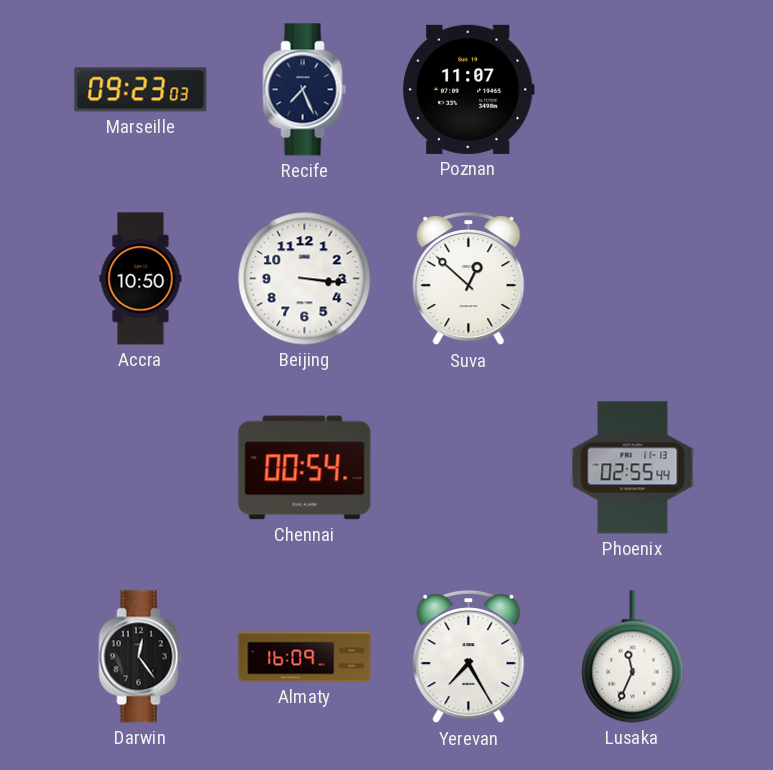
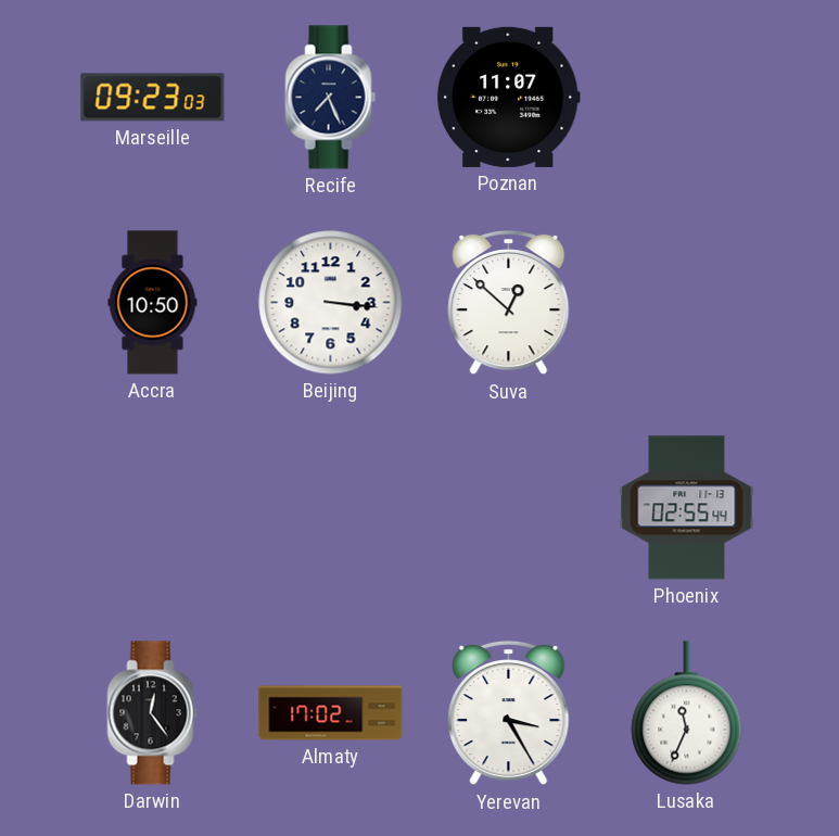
Chennai: 00:54 -> none
Almaty: 16:09 -> 17:02
Yerevan: 7:25 -> 3:25
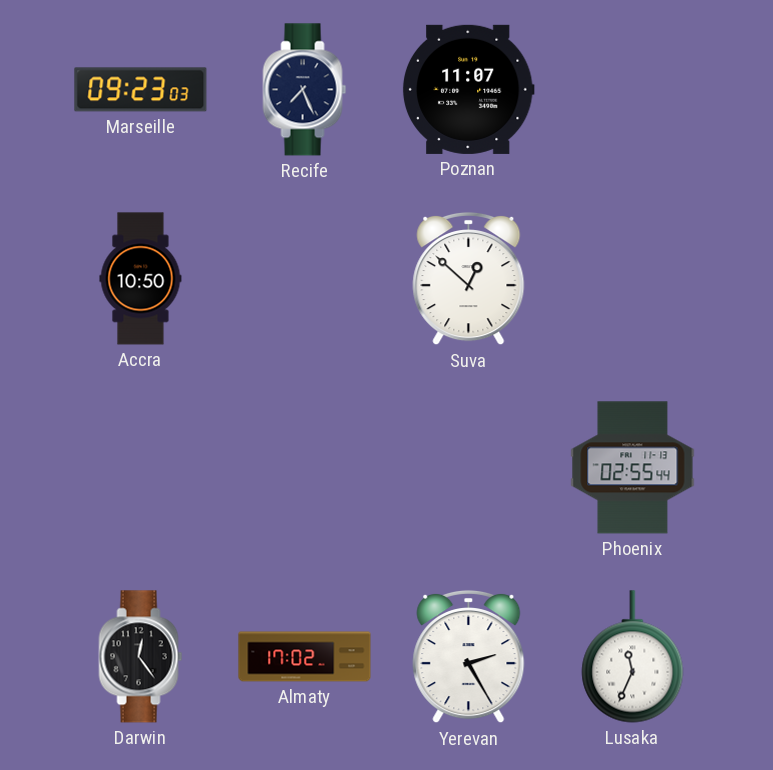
Beijing: 3:16 -> none
Yerevan: 3:25 -> 2:25
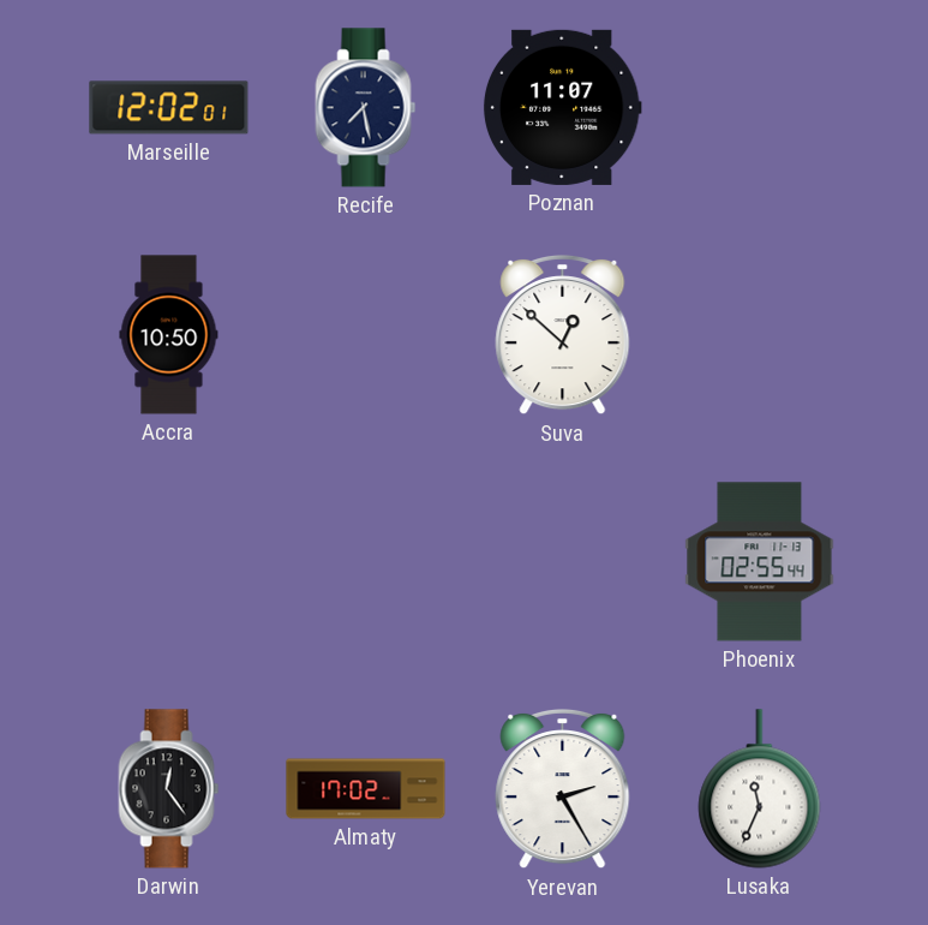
Marseille: 09:23 -> 12:02
Recife: 7:26 -> 7:28
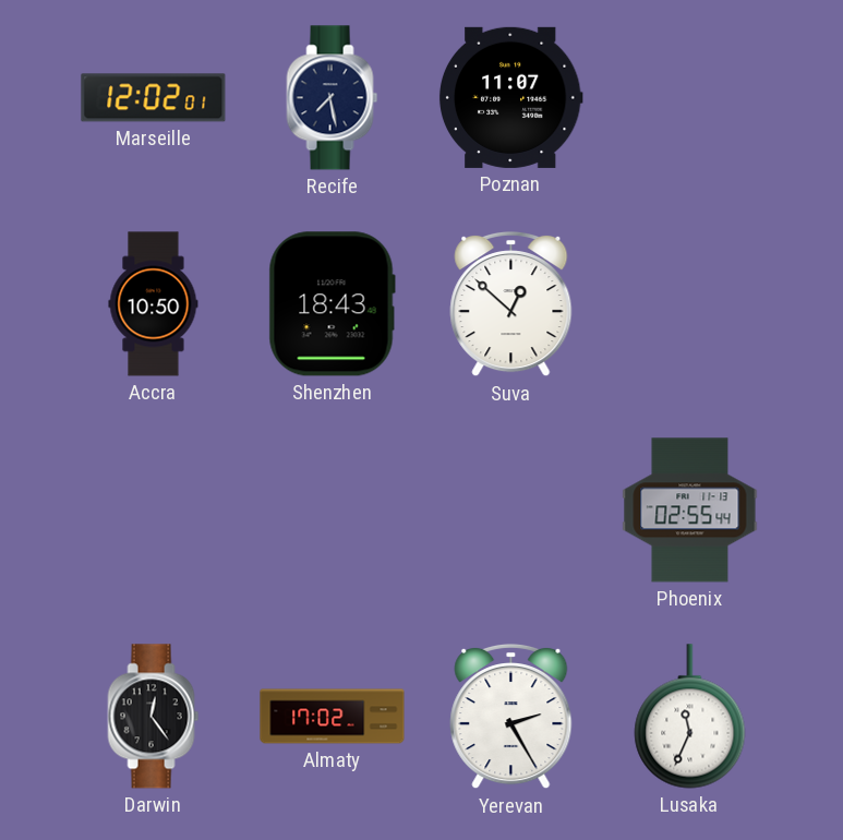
Shenzhen: none -> 18:43
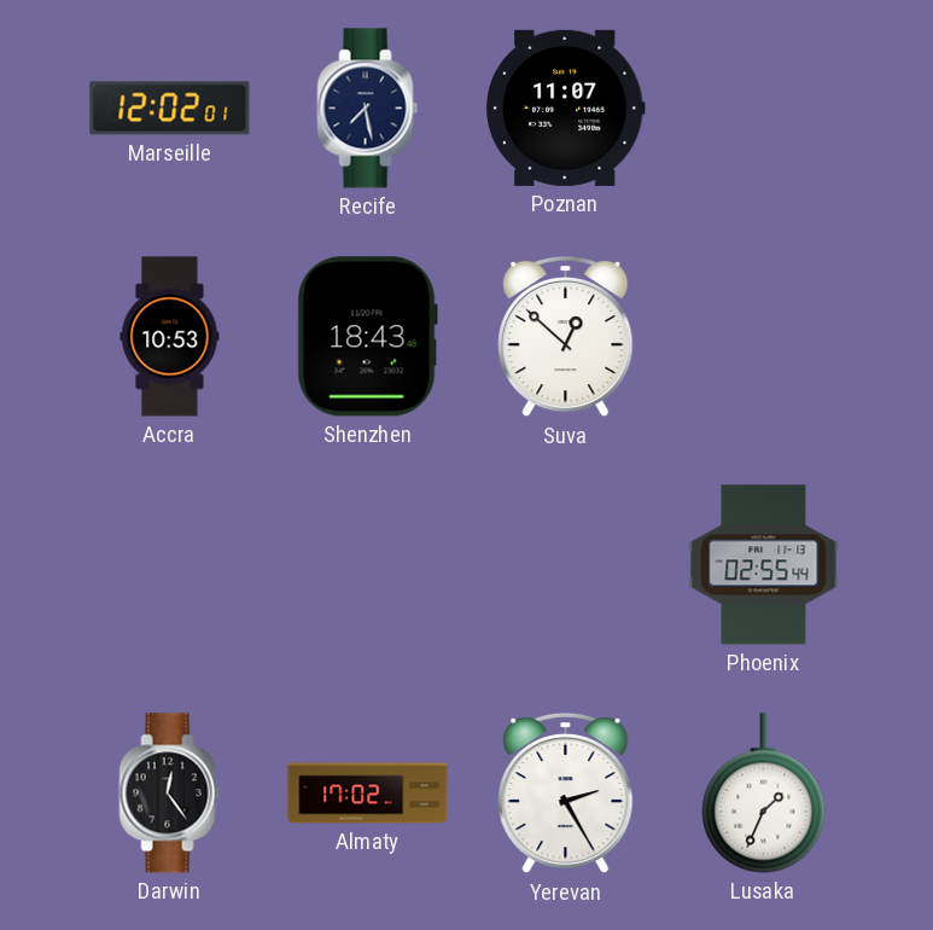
Accra: 10:50 -> 10:53
Lusaka: 11:34 -> 1:34
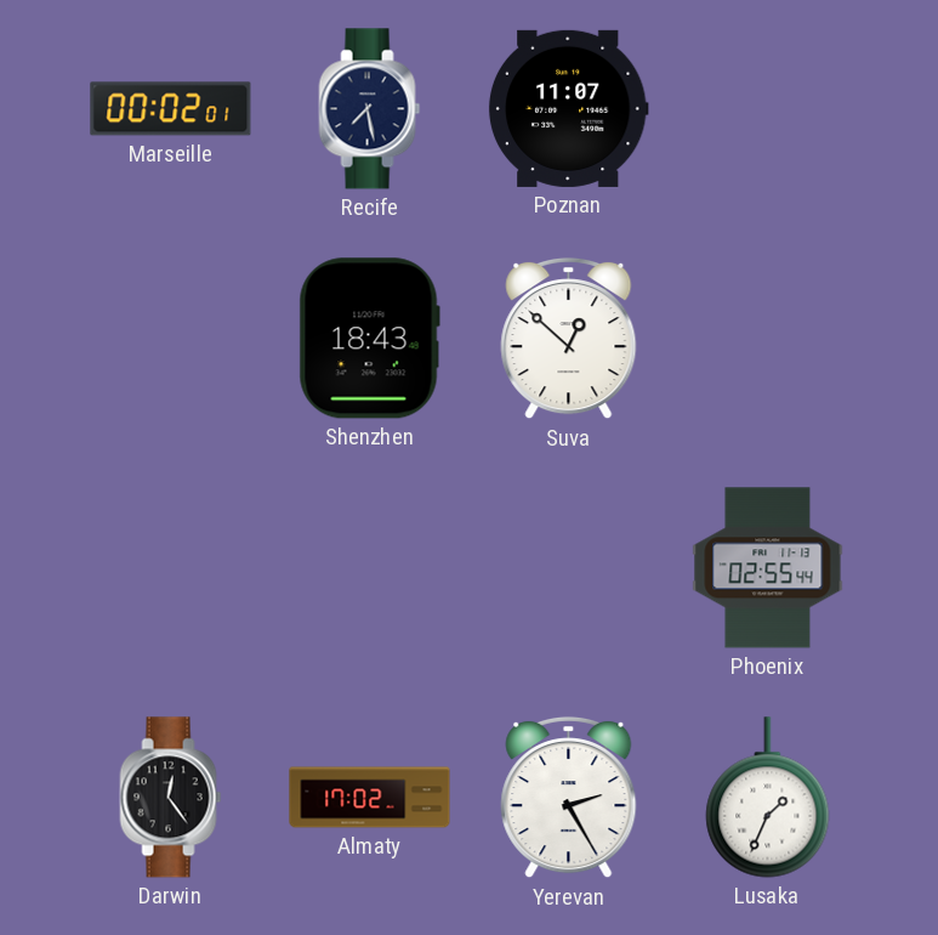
Marseille: 12:02 -> 00:02
Accra: 10:53 -> none
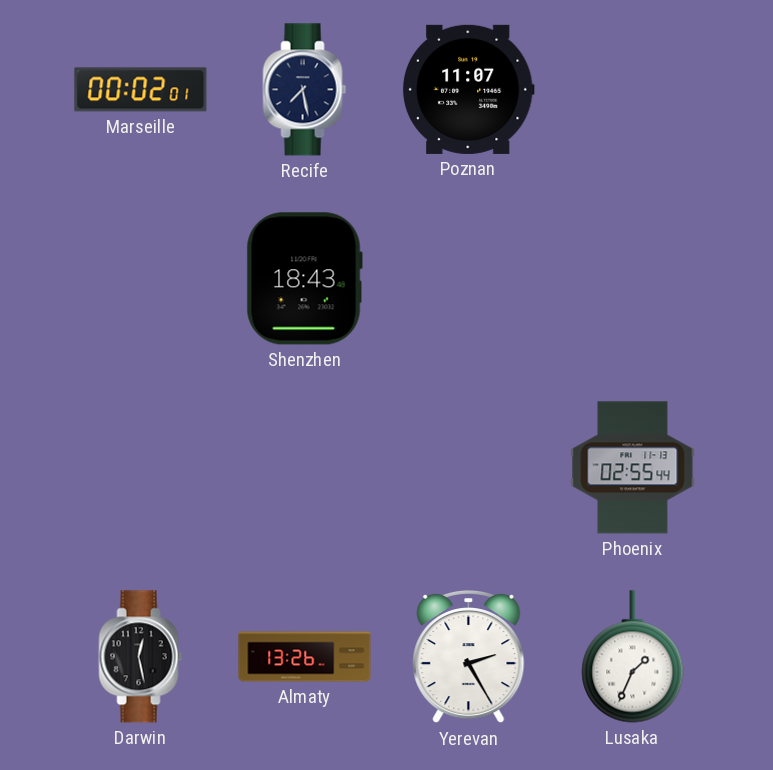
Suva: 12:52 -> none
Darwin: 12:24 -> 12:28
Almaty: 17:02 -> 13:26
